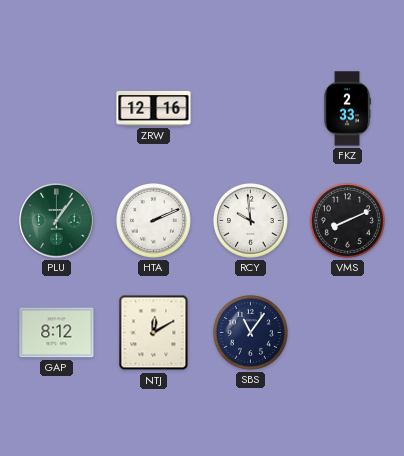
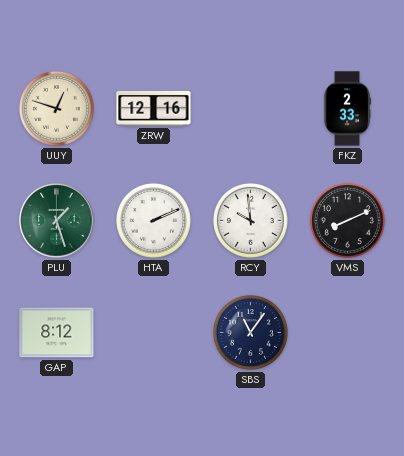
UUY: none -> 12:48
PLU: 1:06 -> 1:27
NTJ: 12:10 -> none
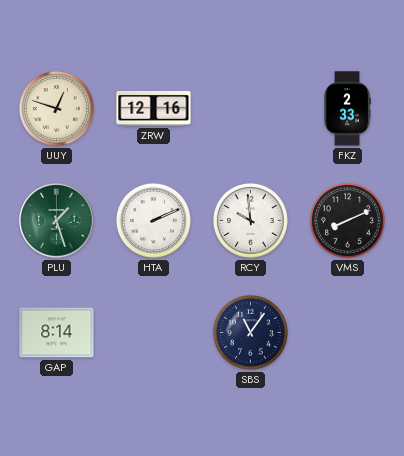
GAP: 8:12 -> 8:14
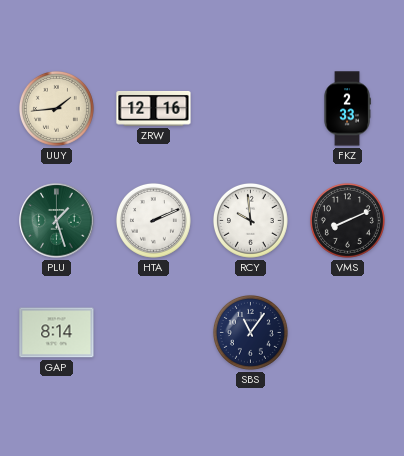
UUY: 12:48 -> 1:44
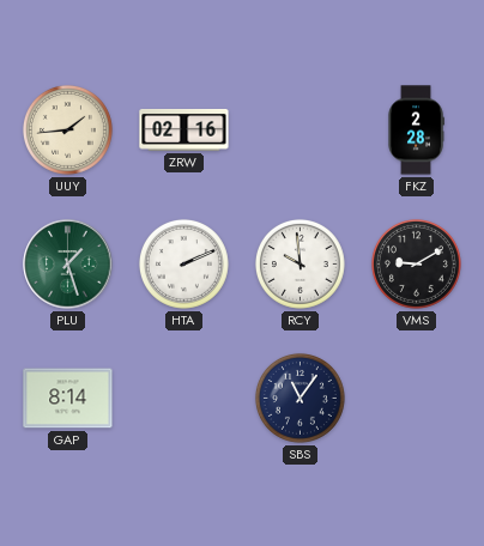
ZRW: 12:16 -> 02:16
FKZ: 2:33 -> 2:28
VMS: 8:11 -> 9:10
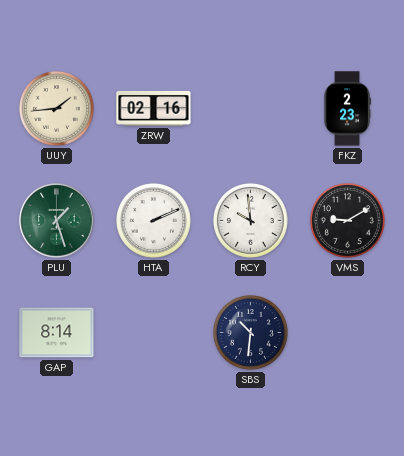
FKZ: 2:28 -> 2:23
SBS: 11:06 -> 10:31
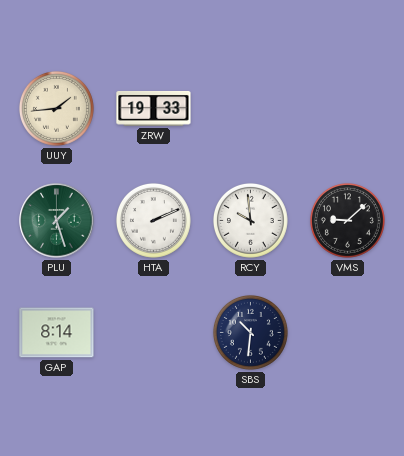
ZRW: 02:16 -> 19:33
FKZ: 2:23 -> none
VMS: 9:10 -> 9:08
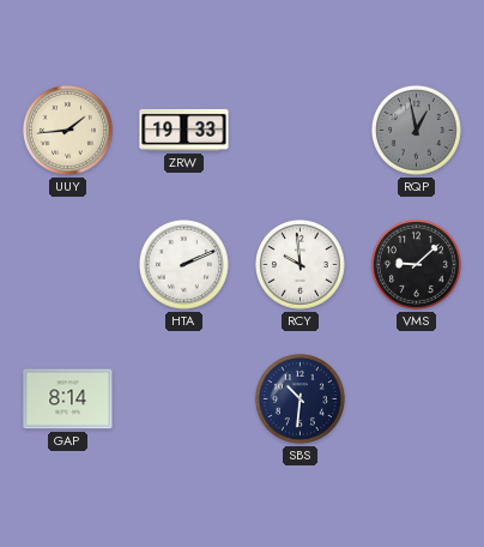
RQP: none -> 12:58
PLU: 1:27 -> none
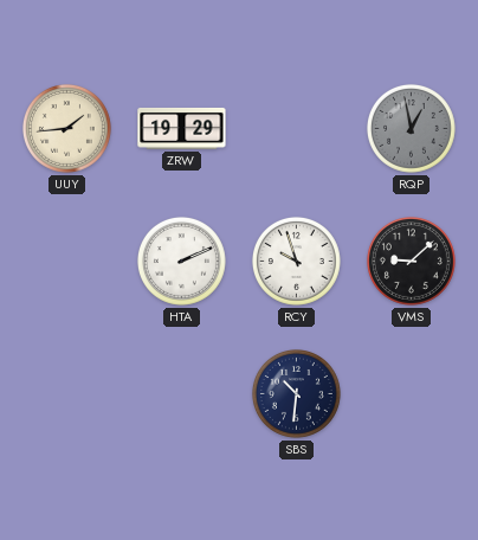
ZRW: 19:33 -> 19:29
RCY: 9:59 -> 9:57
GAP: 8:14 -> none
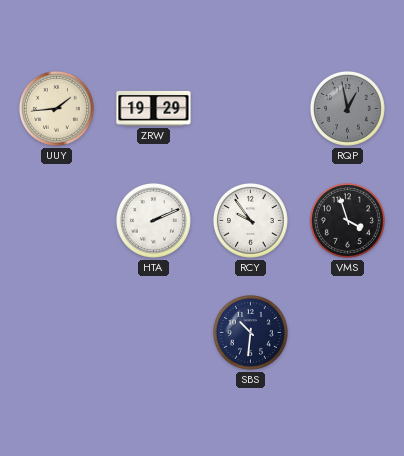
RCY: 9:57 -> 9:54
VMS: 9:08 -> 3:57
